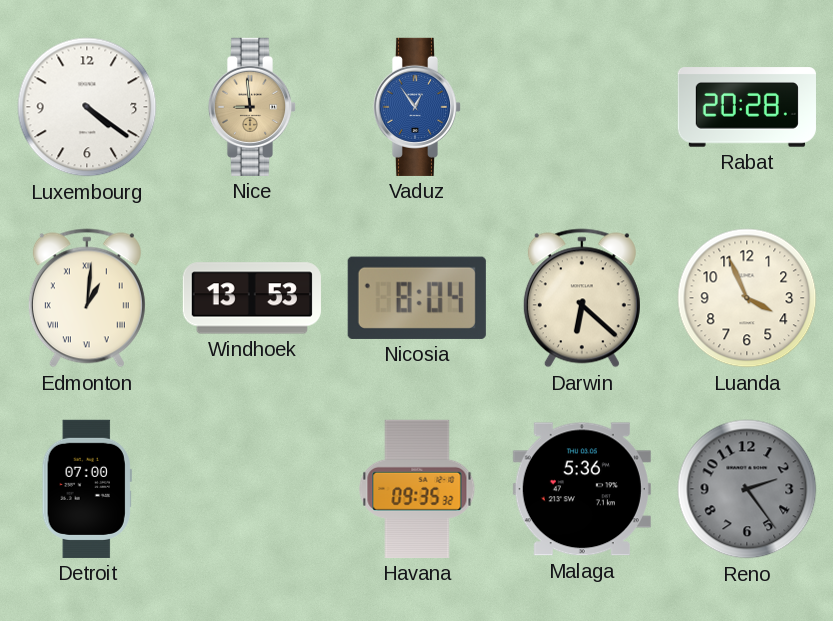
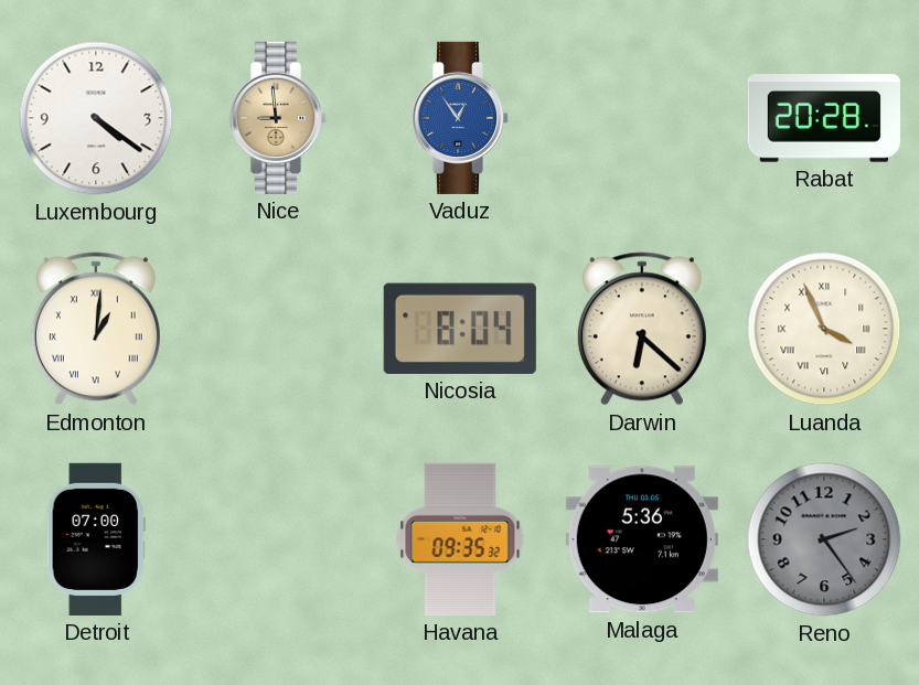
Windhoek: 13:53 -> none
Luanda numerals: Arabic -> Roman
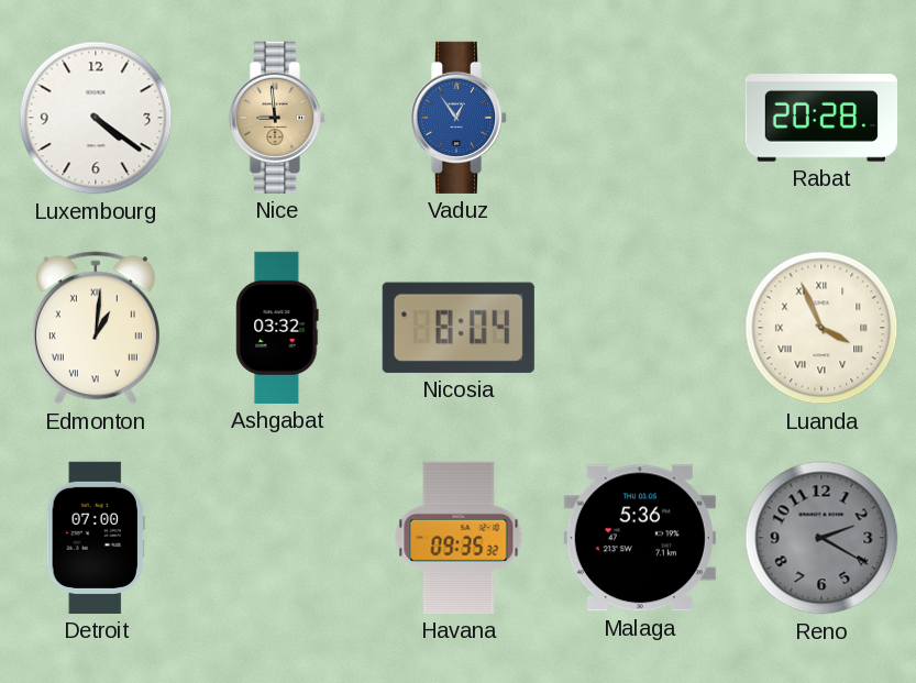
Ashgabat: none -> 03:32
Darwin: 6:22 -> none
Reno: 2:24 -> 2:20
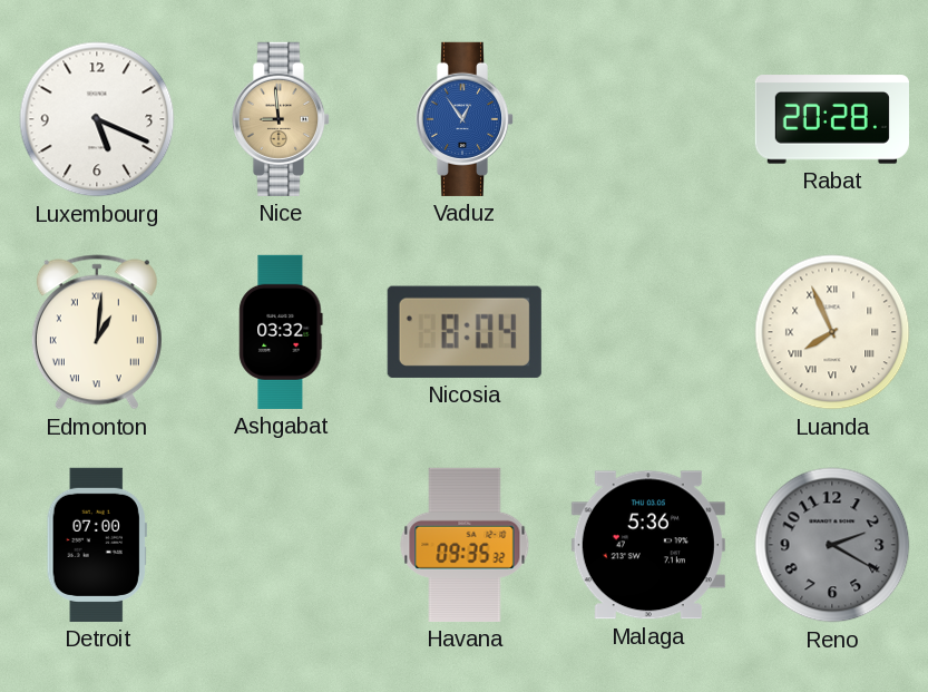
Luxembourg: 4:21 -> 5:19
Luanda: 3:56 -> 7:56
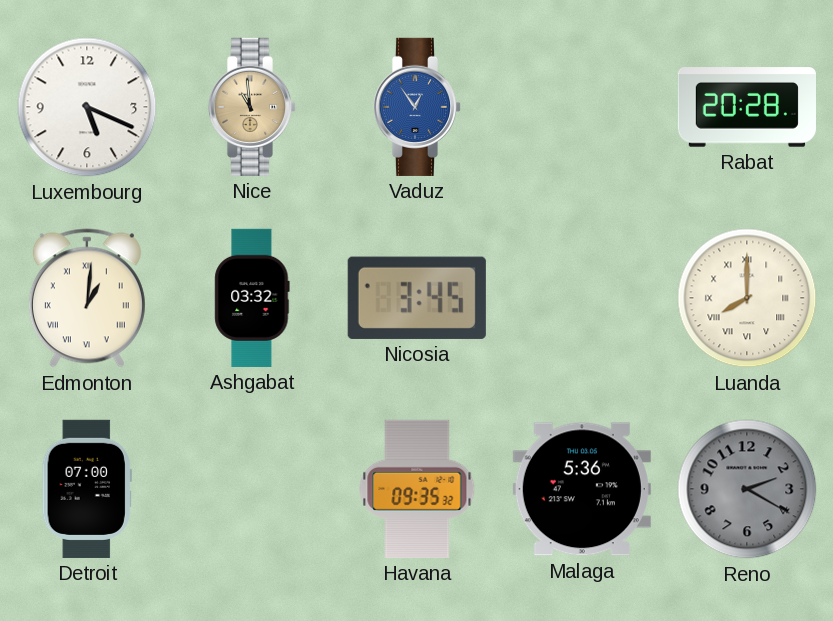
Nice: 8:59 -> 10:59
Nicosia: 8:04 -> 3:45
Luanda: 7:56 -> 8:00
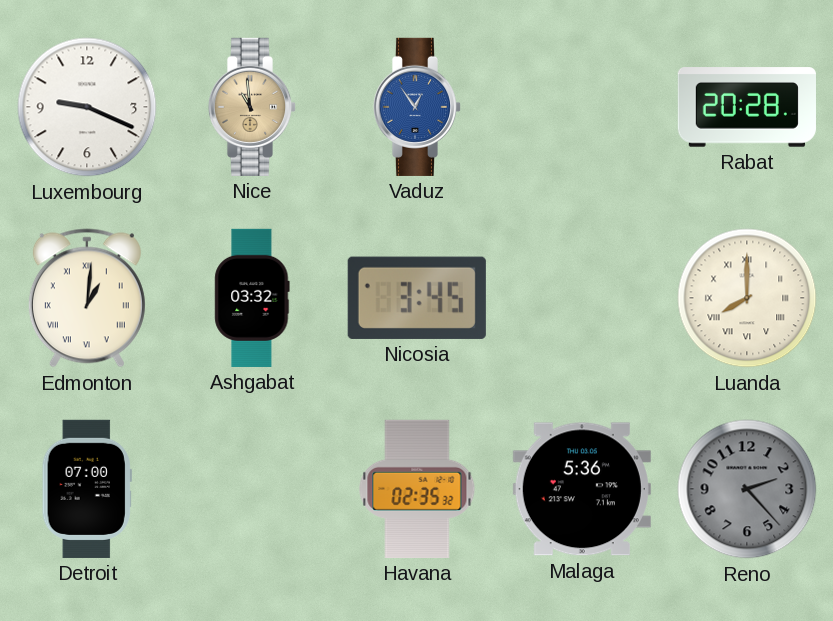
Luxembourg: 5:19 -> 9:19
Havana: 09:35 -> 02:35
Reno: 2:20 -> 2:23
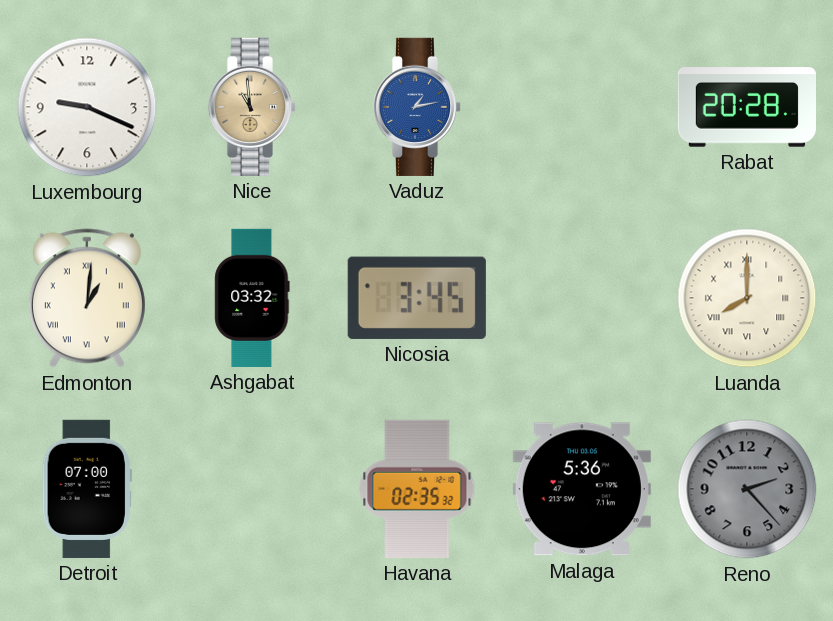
Vaduz: 12:54 -> 1:13
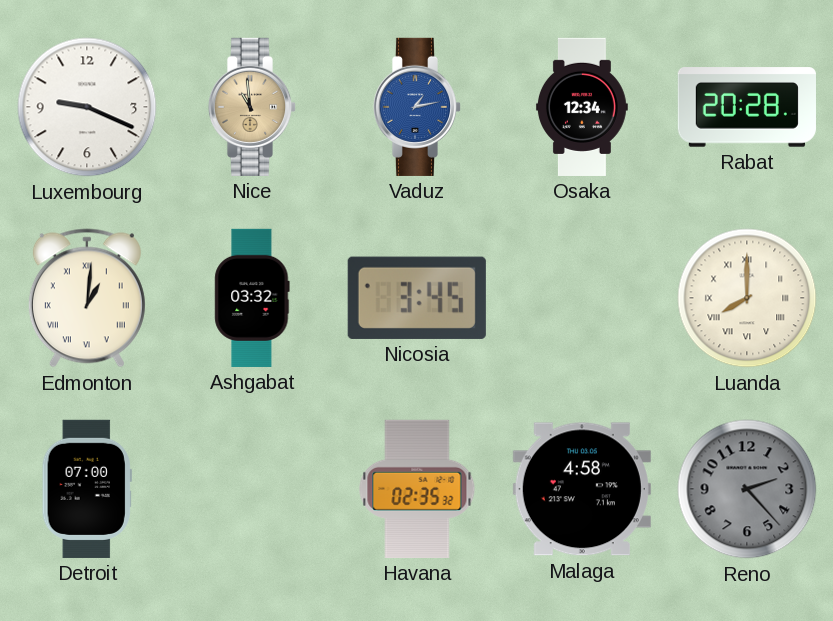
Osaka: none -> 12:34
Malaga: 5:36 -> 4:58
